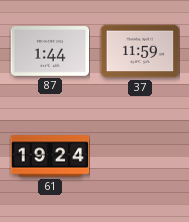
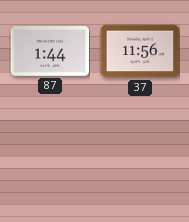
37: 11:59 -> 11:56
61: 19:24 -> none
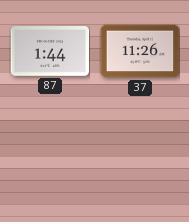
37: 11:56 -> 11:26
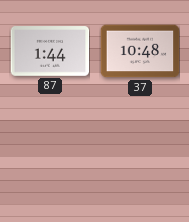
37: 11:26 -> 10:48
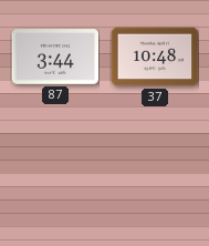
87: 1:44 -> 3:44
